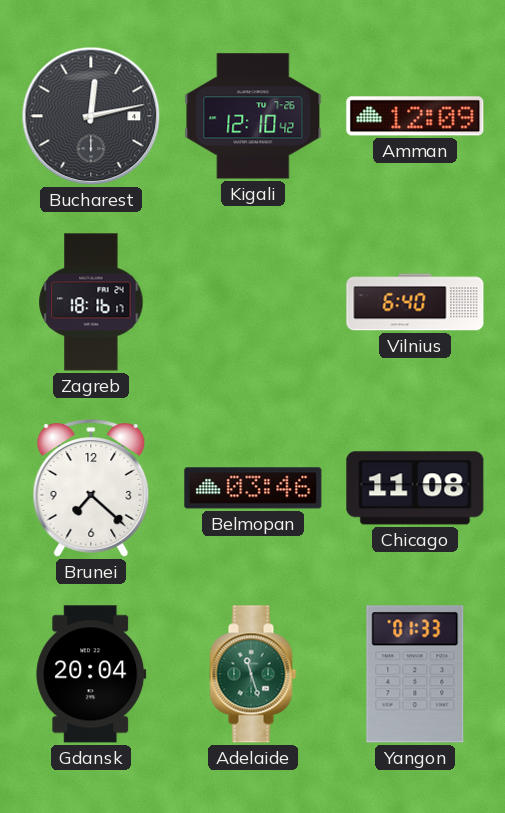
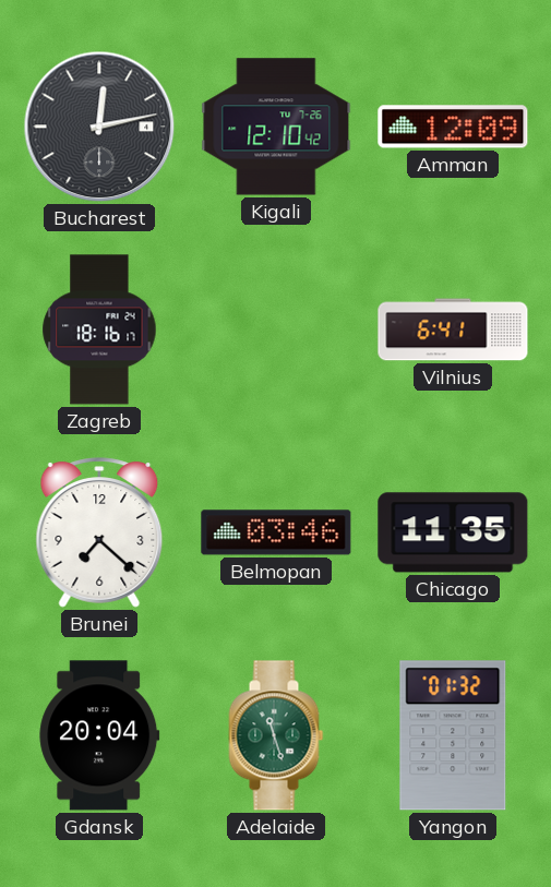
Vilnius: 6:40 -> 6:41
Chicago: 11:08 -> 11:35
Yangon: 01:33 -> 01:32
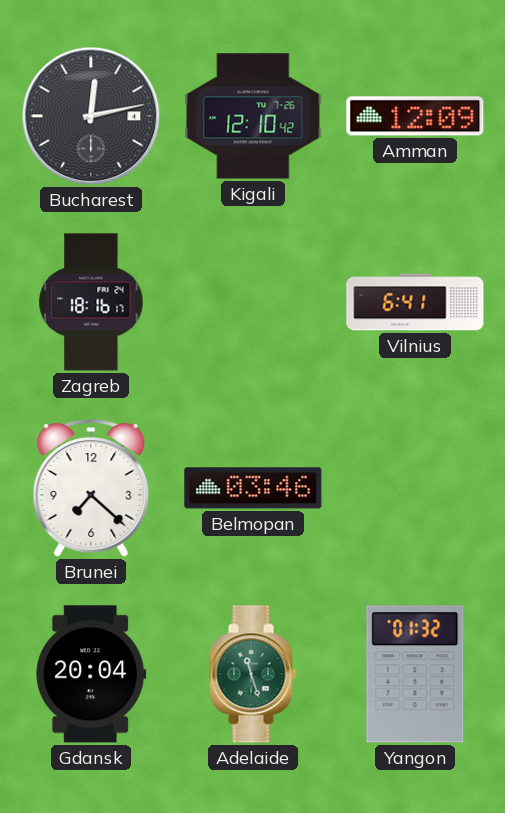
Chicago: 11:35 -> none
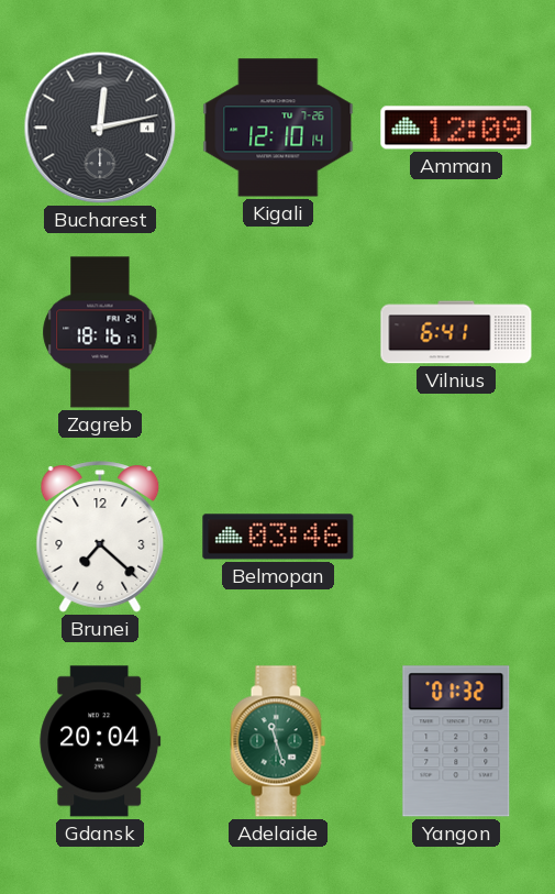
Kigali: 12:10:42 -> 12:10:14
